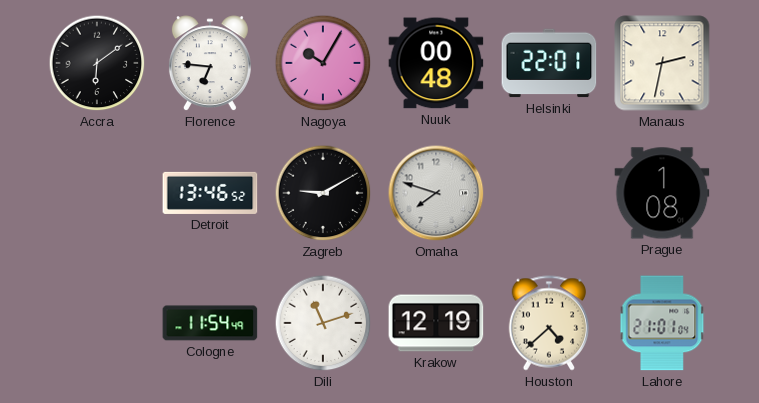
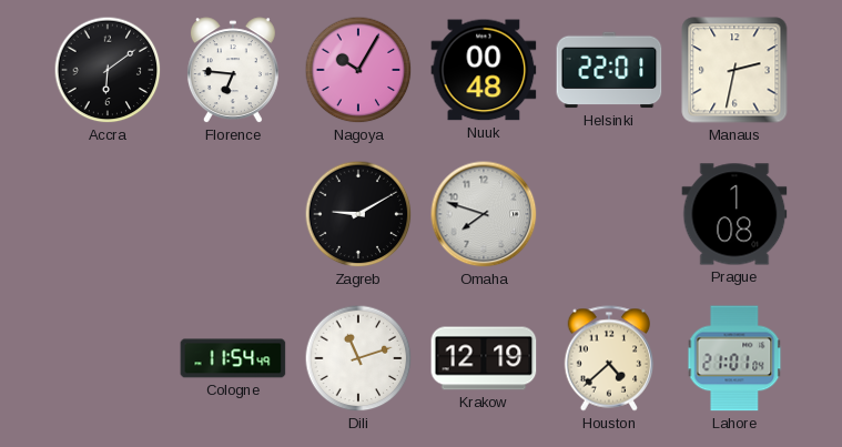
Detroit: 13:46 -> none
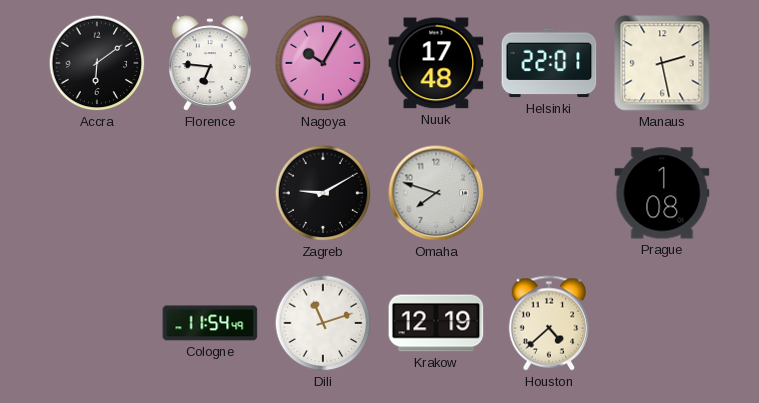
Nuuk: 00:48 -> 17:48
Manaus: 2:32 -> 2:28
Lahore: 21:01 -> none
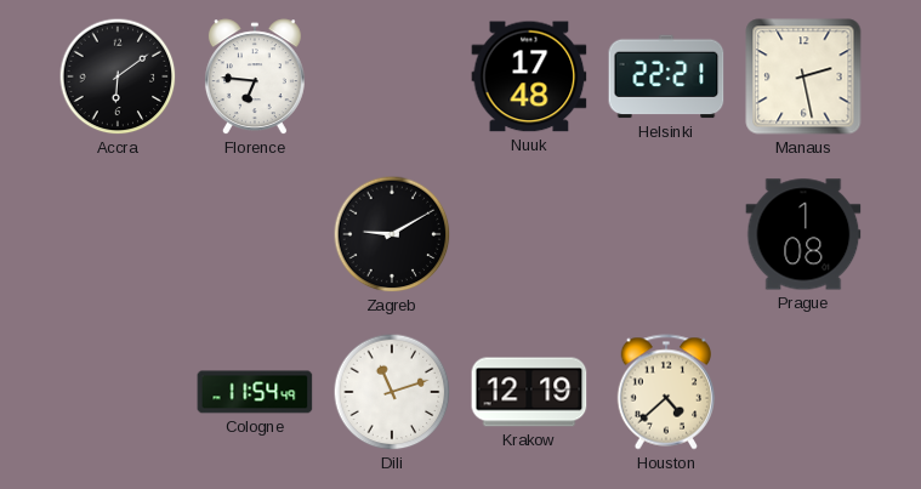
Nagoya: 10:05 -> none
Helsinki: 22:01 -> 22:21
Omaha: 7:48 -> none
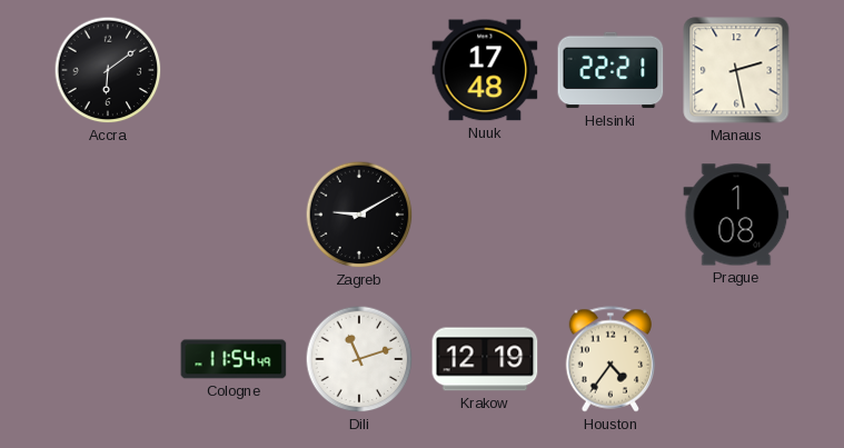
Florence: 6:46 -> none
Houston: 4:38 -> 4:36
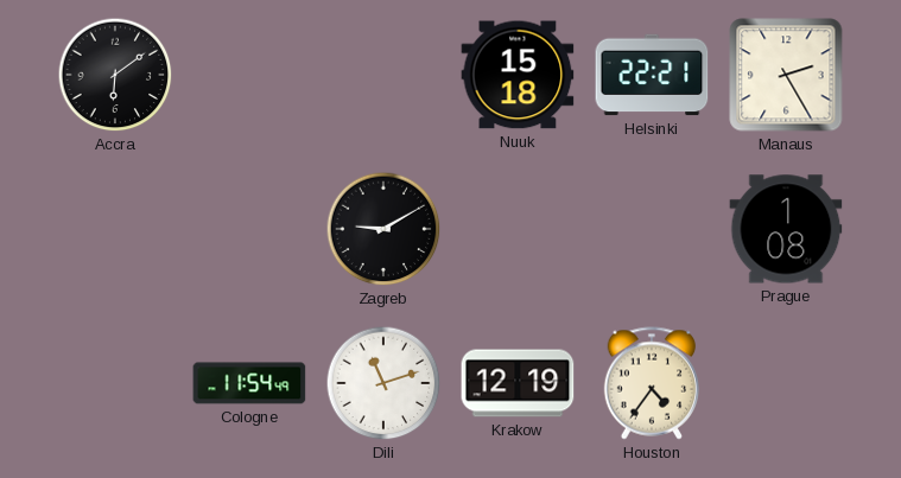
Nuuk: 17:48 -> 15:18
Manaus: 2:28 -> 2:25
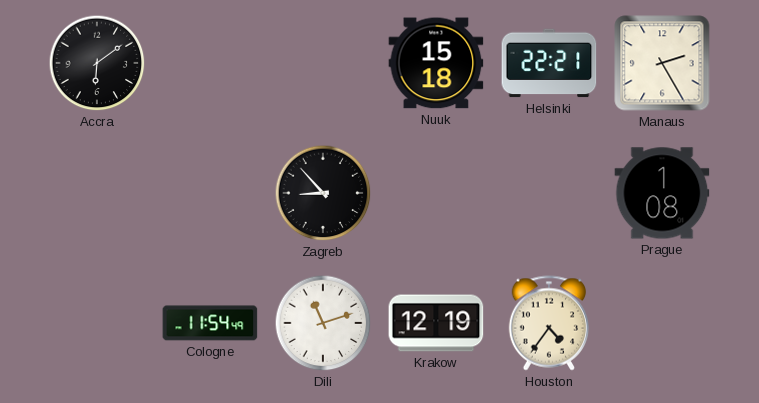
Zagreb: 9:10 -> 8:53
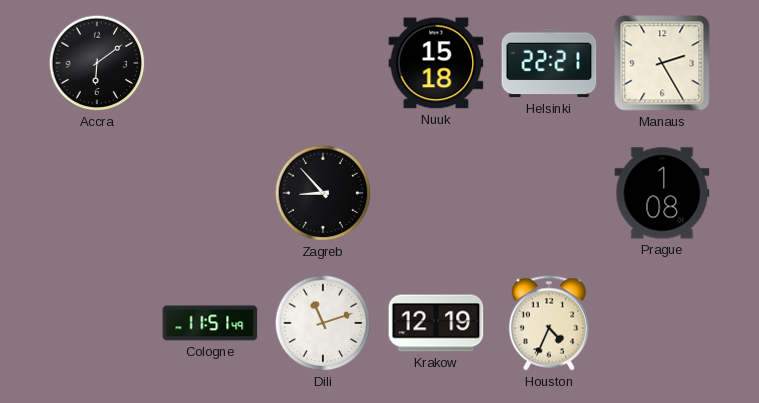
Cologne: 11:54 -> 11:51
Houston: 4:36 -> 4:34
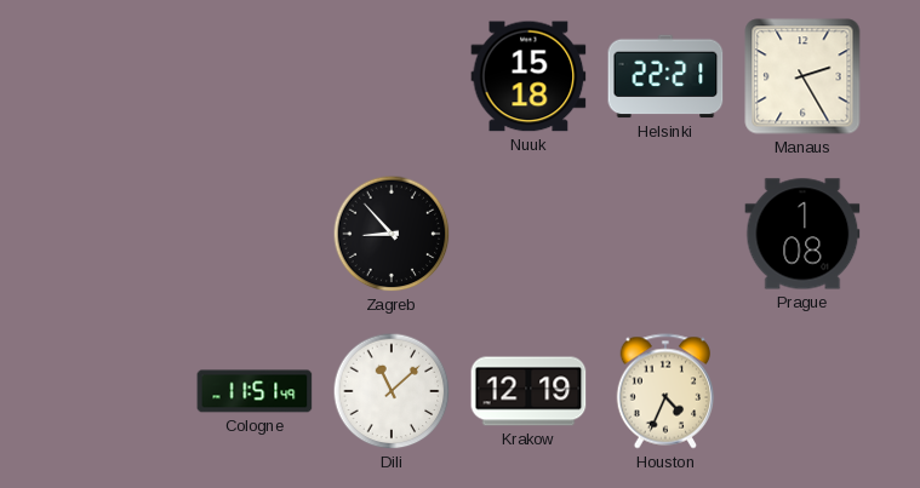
Accra: 6:09 -> none
Dili: 11:12 -> 11:08
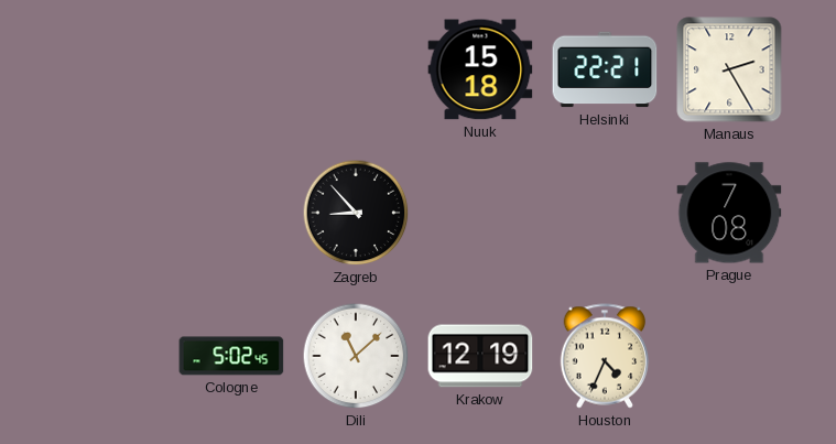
Prague: 1:08 -> 7:08
Cologne: 11:51 -> 5:02
